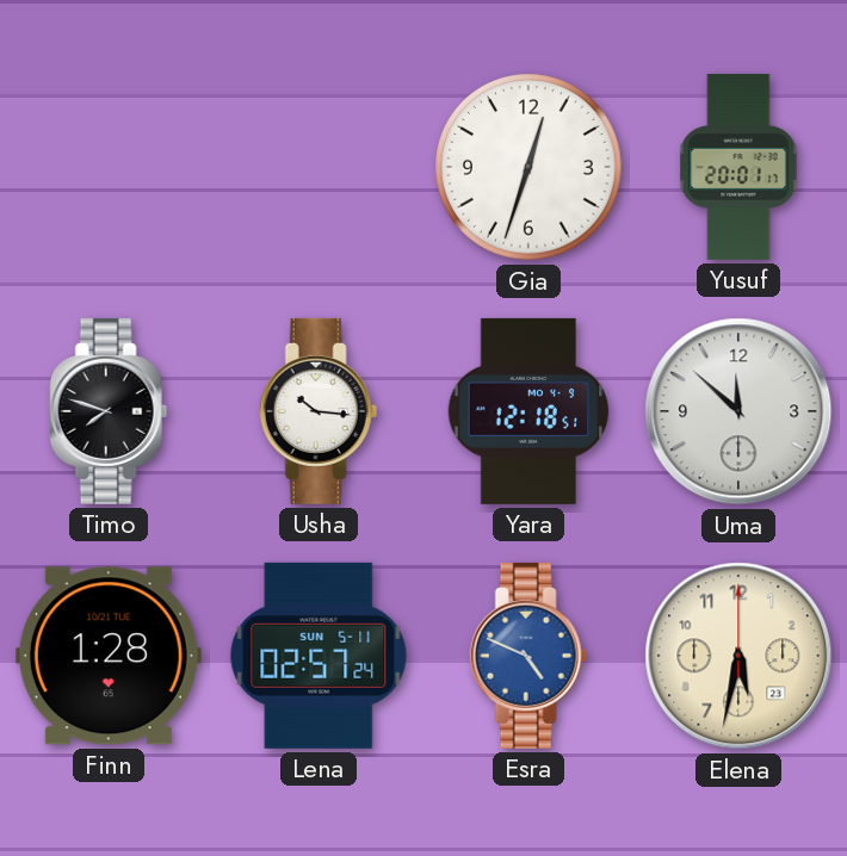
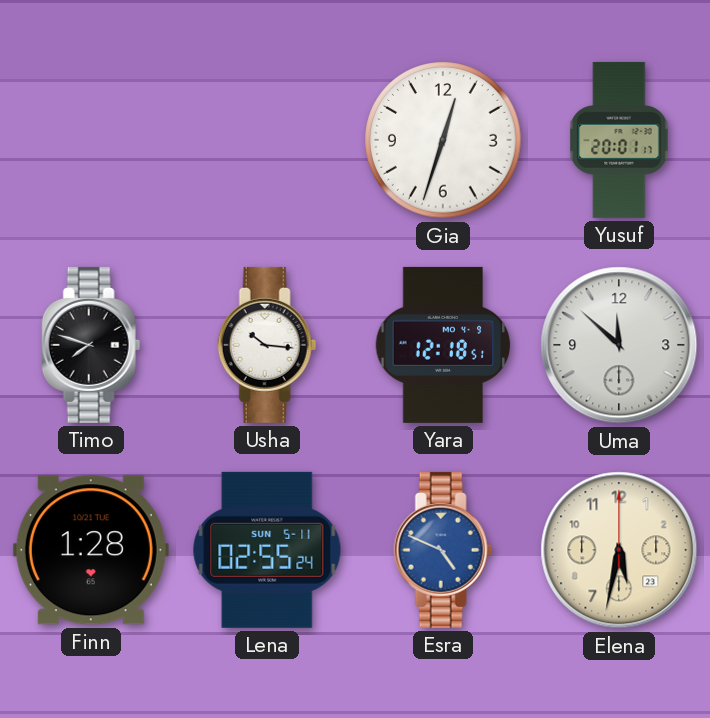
Lena: 02:57 -> 02:55
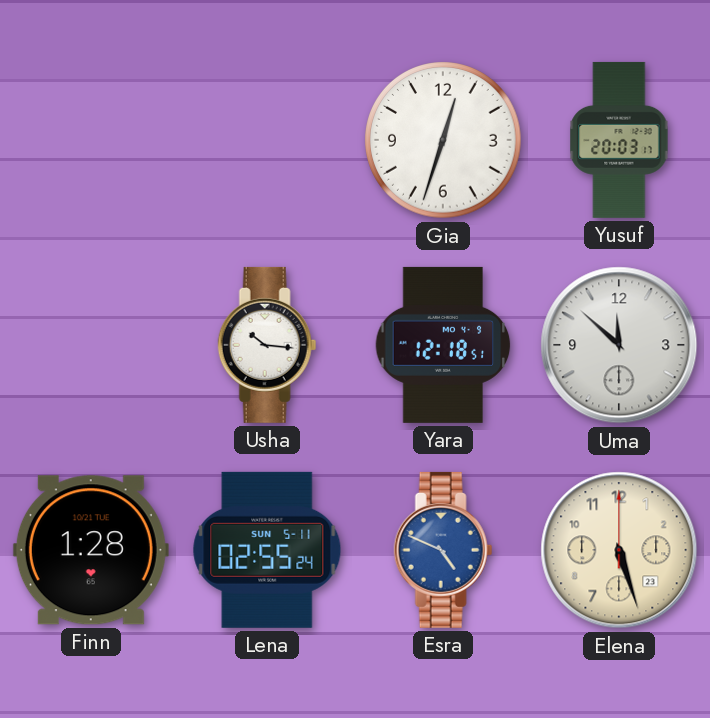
Yusuf: 20:01 -> 20:03
Timo: 7:48 -> none
Elena: 5:32 -> 5:27
